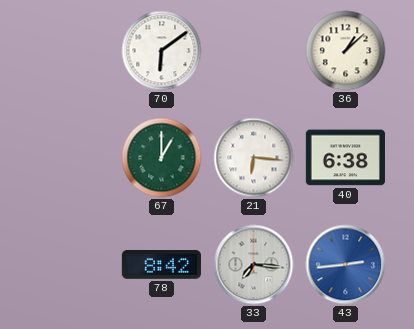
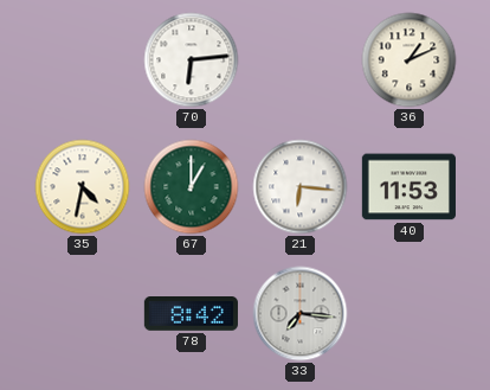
70: 6:09 -> 6:14
36: 1:08 -> 1:11
35: none -> 4:32
40: 6:38 -> 11:53
43: 2:44 -> none
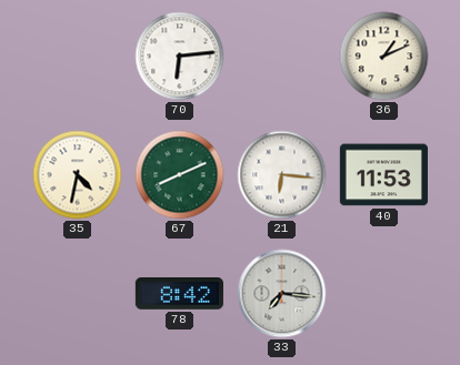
67: 1:00 -> 8:11
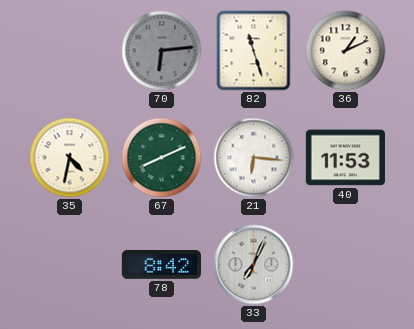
70 dial: white -> grey
82: none -> 11:27
33: 7:16 -> 7:04
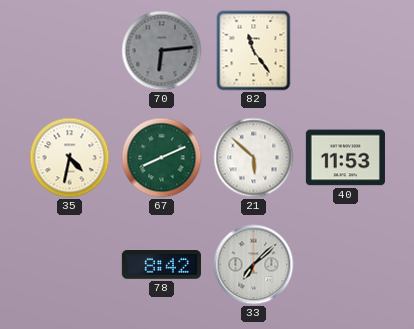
82: 11:27 -> 11:24
36: 1:11 -> none
21: 6:16 -> 5:52
33: 7:04 -> 7:08
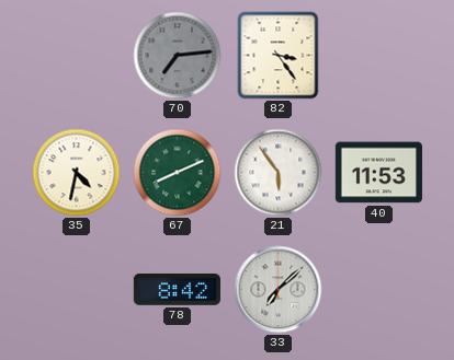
70: 6:14 -> 7:14
82: 11:24 -> 3:24
21: 5:52 -> 5:54
